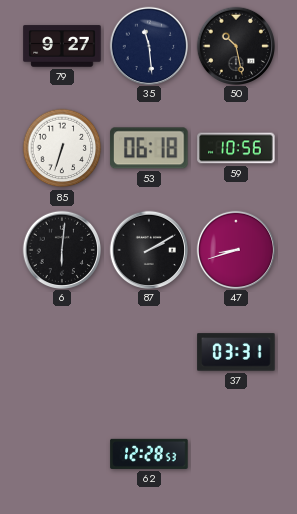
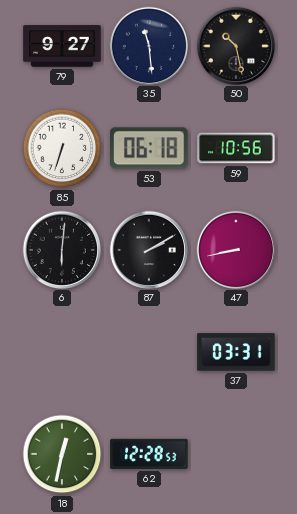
47: 8:42 -> 8:43
18: none -> 12:32
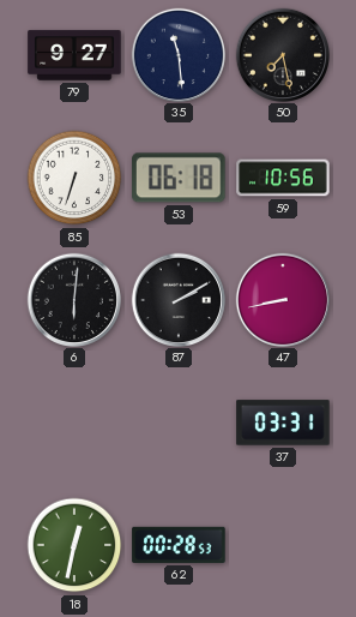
50: 10:28 -> 7:28
62: 12:28 -> 00:28
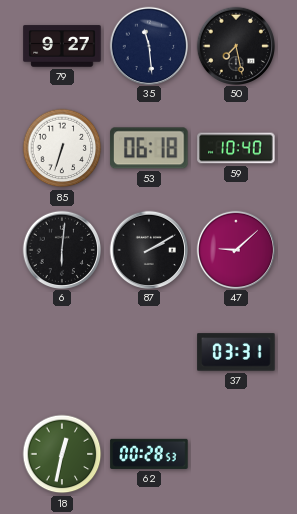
59: 10:56 -> 10:40
47: 8:43 -> 9:08
